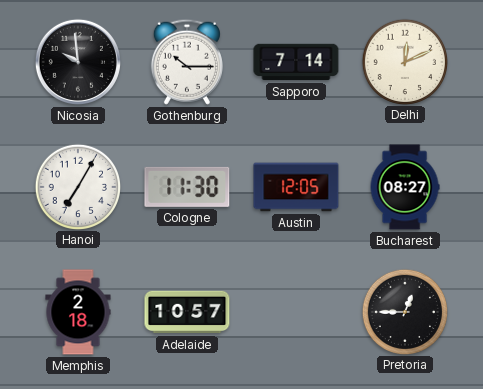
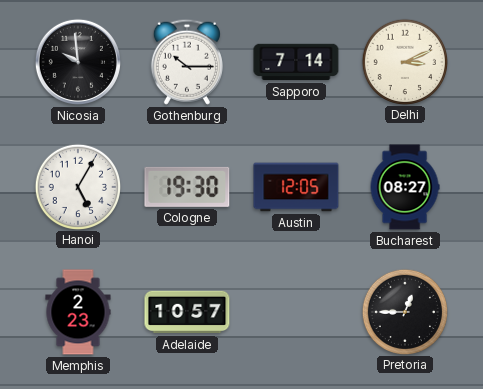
Delhi: 12:11 -> 3:11
Hanoi: 7:05 -> 5:05
Cologne: 11:30 -> 19:30
Memphis: 2:18 -> 2:23
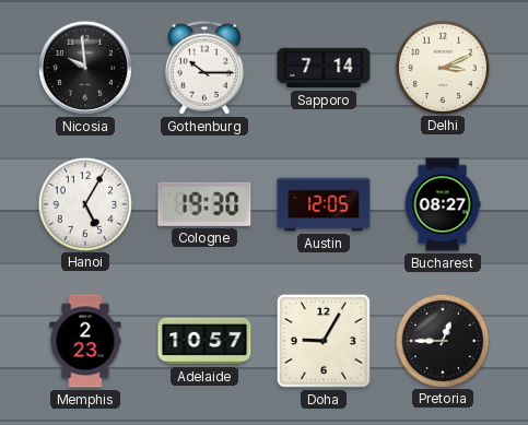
Doha: none -> 9:05
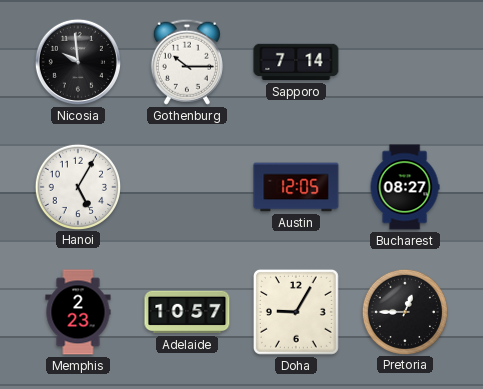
Delhi: 3:11 -> none
Cologne: 19:30 -> none
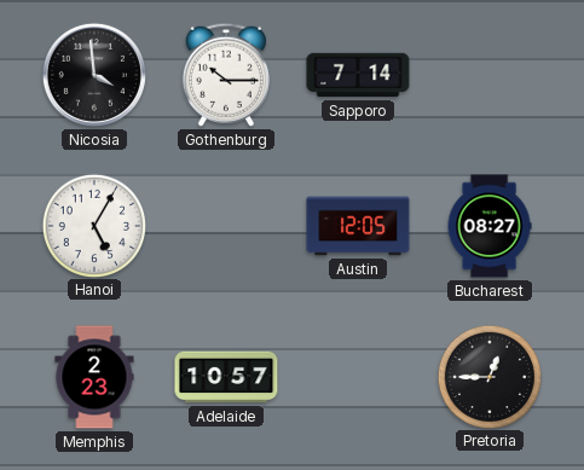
Nicosia: 9:59 -> 3:59
Doha: 9:05 -> none
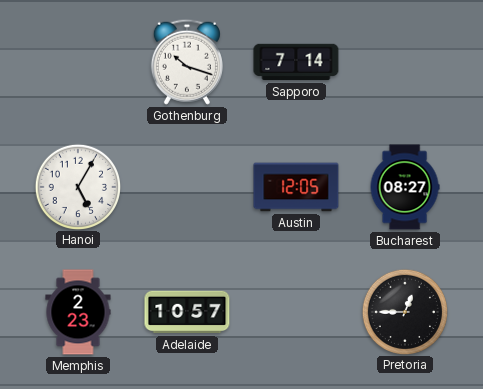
Nicosia: 3:59 -> none
Gothenburg: 10:15 -> 10:18
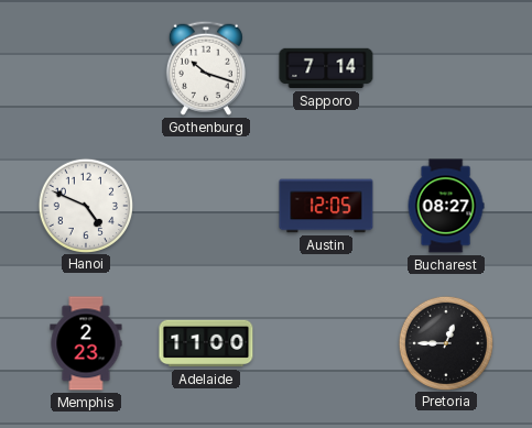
Hanoi: 5:05 -> 4:49
Adelaide: 10:57 -> 11:00
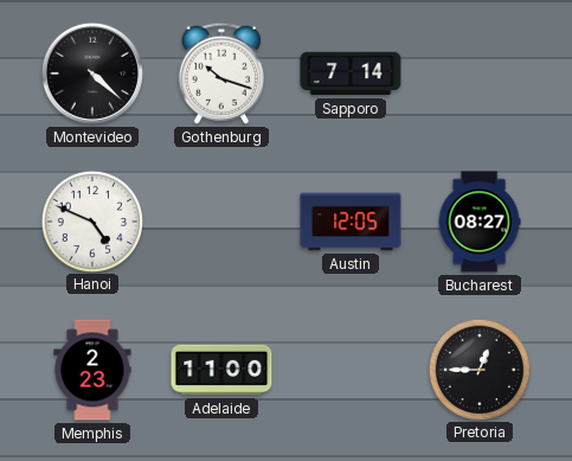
Montevideo: none -> 4:22
